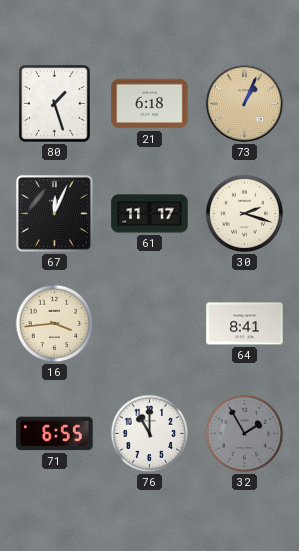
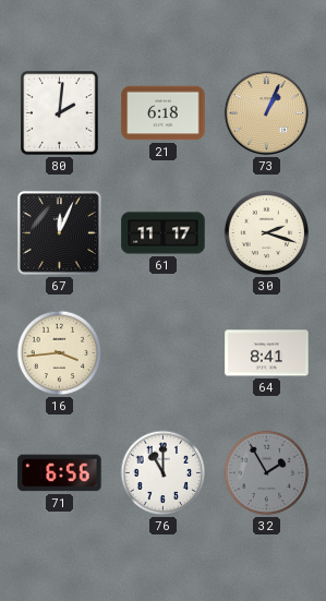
80: 1:27 -> 2:01
71: 6:55 -> 6:56
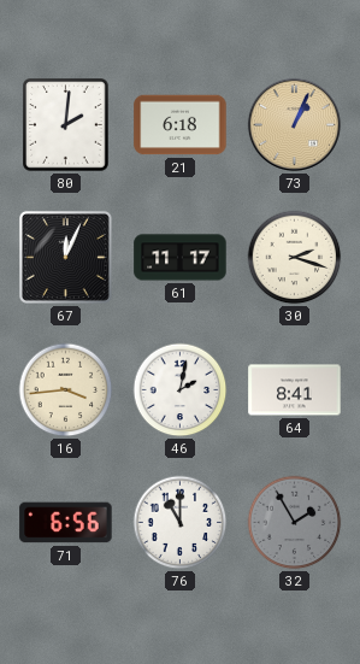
46: none -> 2:02
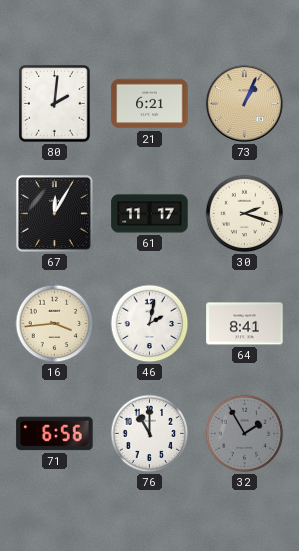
21: 6:18 -> 6:21
67: 12:04 -> 12:05
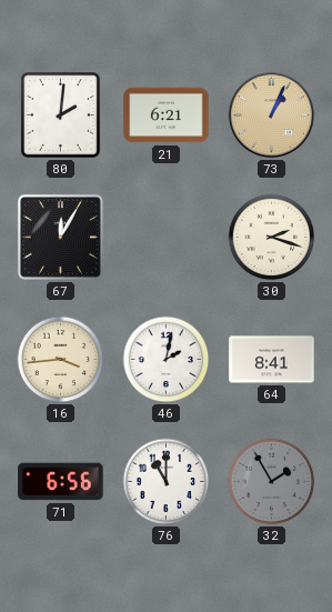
61: 11:17 -> none
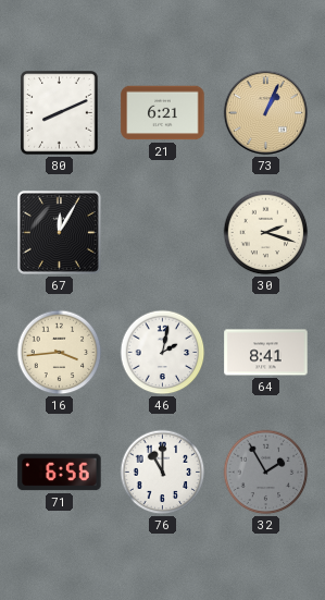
80: 2:01 -> 8:11
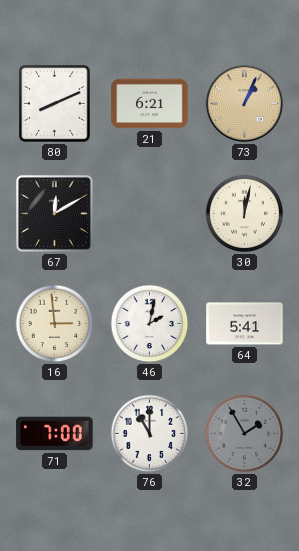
67: 12:05 -> 12:10
30: 2:18 -> 12:02
16: 3:44 -> 2:59
64: 8:41 -> 5:41
71: 6:56 -> 7:00
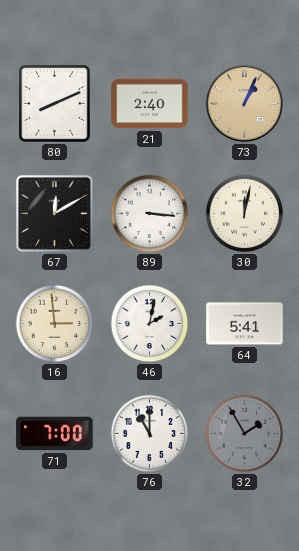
21: 6:21 -> 2:40
89: none -> 3:16
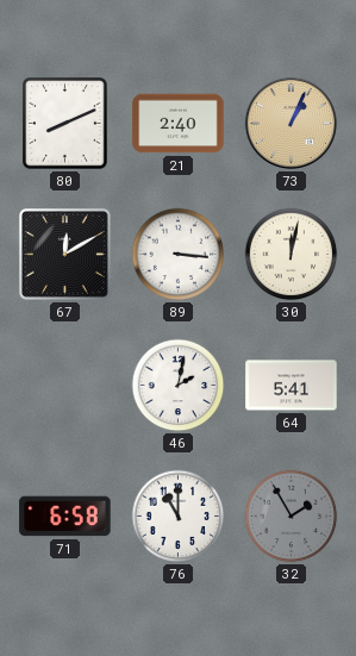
16: 2:59 -> none
71: 7:00 -> 6:58
